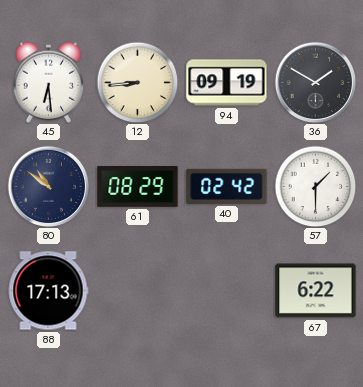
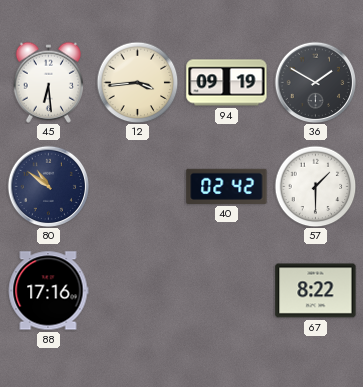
12: 8:44 -> 3:44
61: 08:29 -> none
88: 17:13 -> 17:16
67: 6:22 -> 8:22
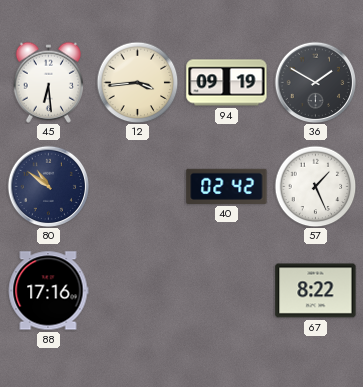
57: 1:30 -> 1:26
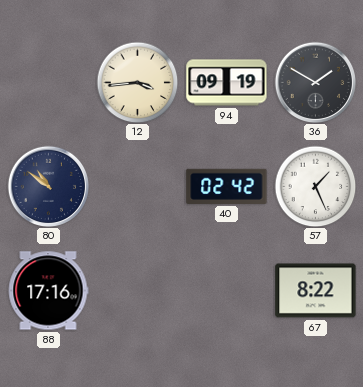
45: 6:29 -> none
